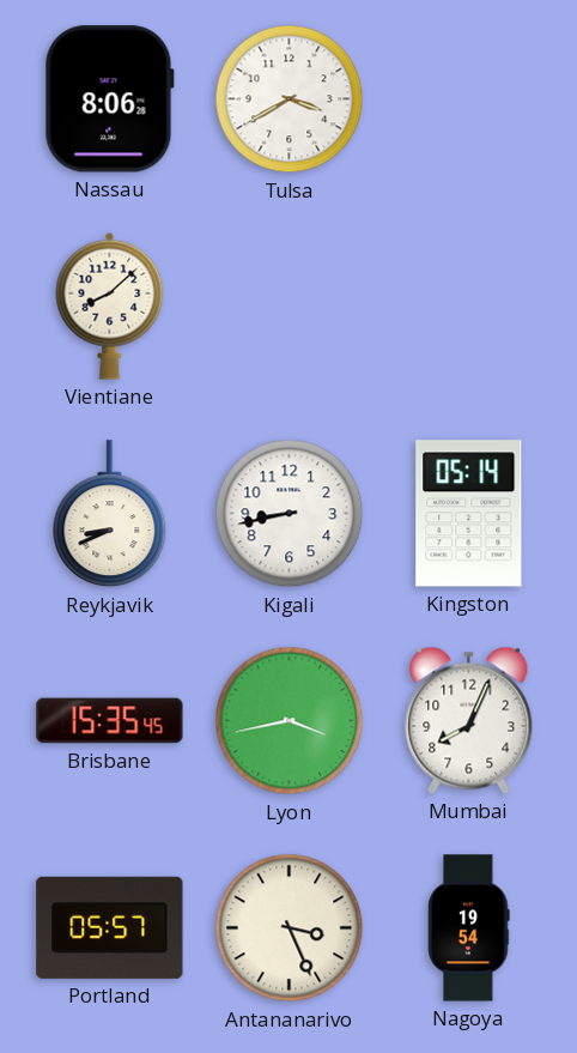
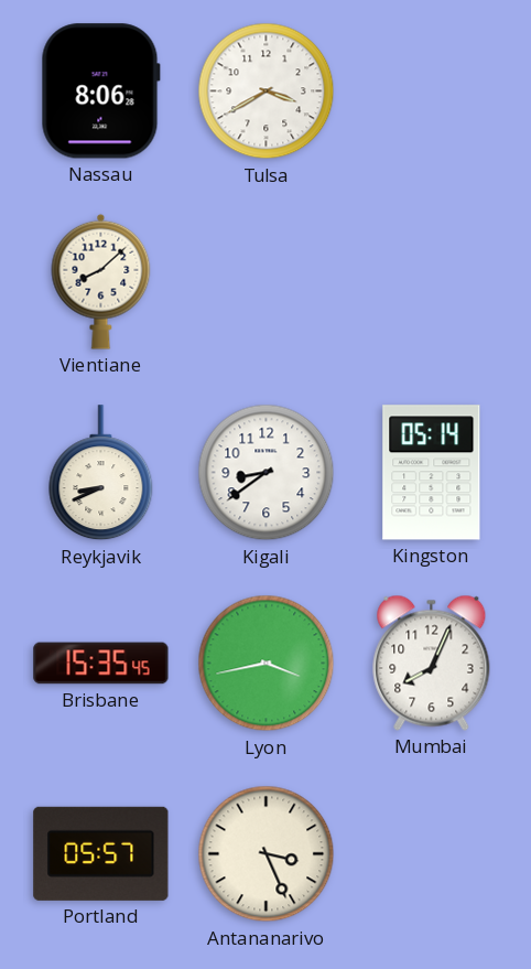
Kigali: 8:43 -> 8:39
Nagoya: 19:54 -> none
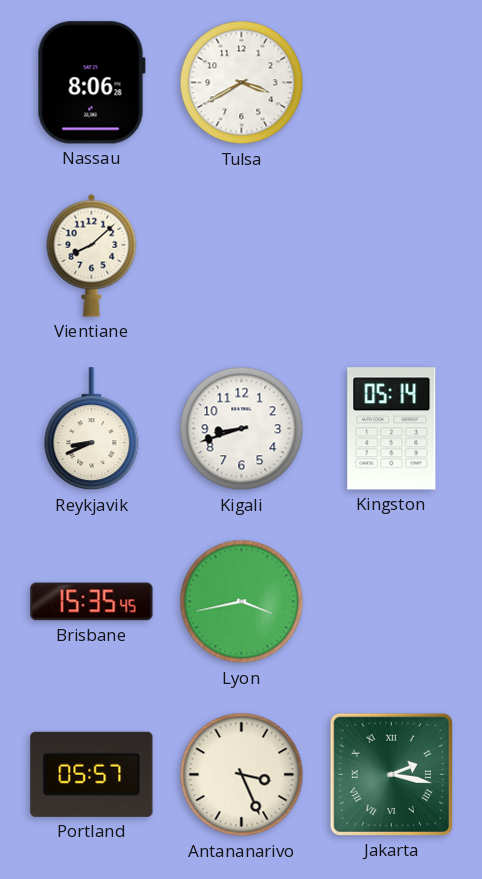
Kigali: 8:39 -> 8:42
Mumbai: 8:04 -> none
Jakarta: none -> 2:17
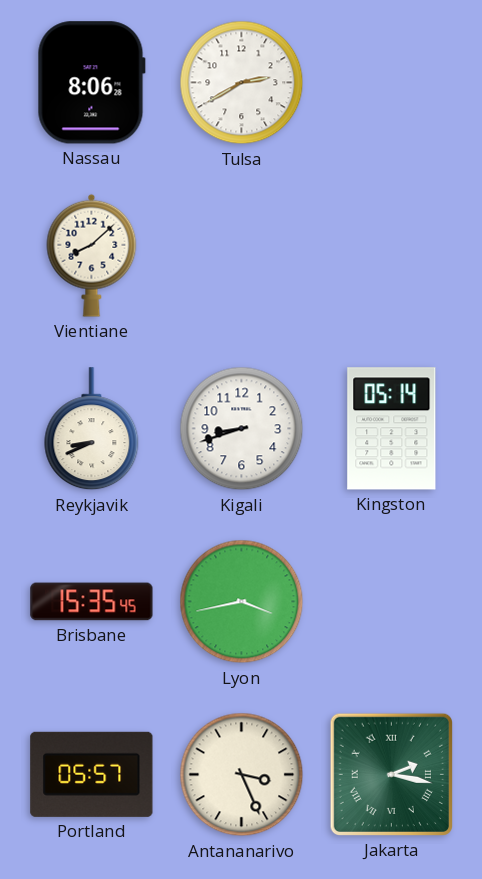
Tulsa: 3:40 -> 2:40
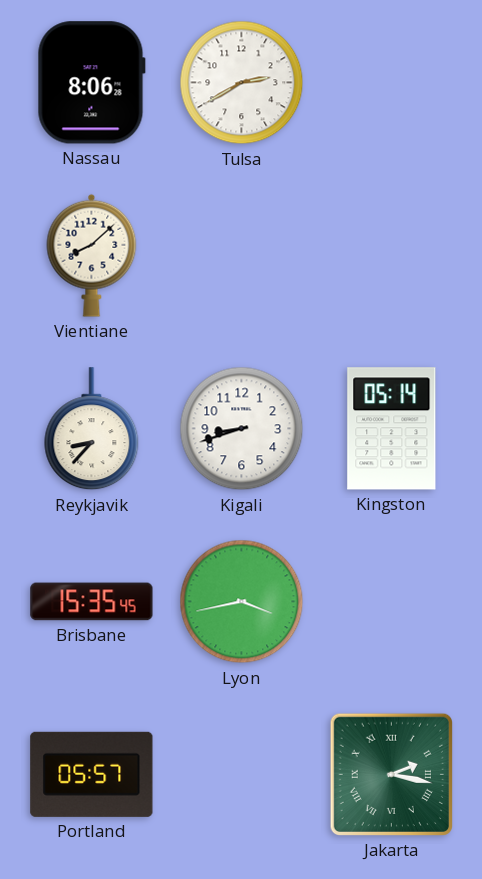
Reykjavik: 8:41 -> 8:37
Antananarivo: 3:26 -> none
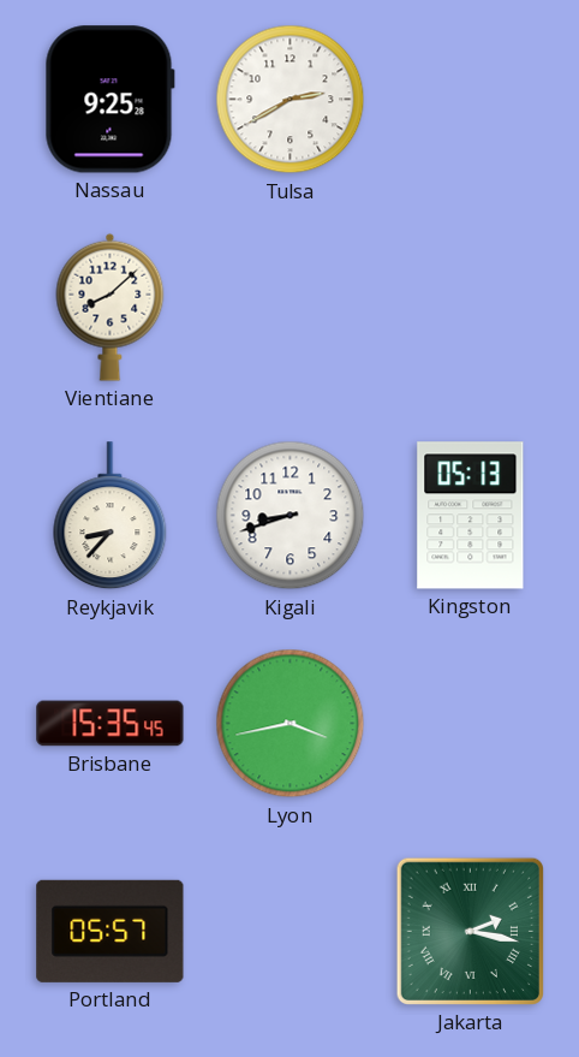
Nassau: 8:06 -> 9:25
Kingston: 05:14 -> 05:13
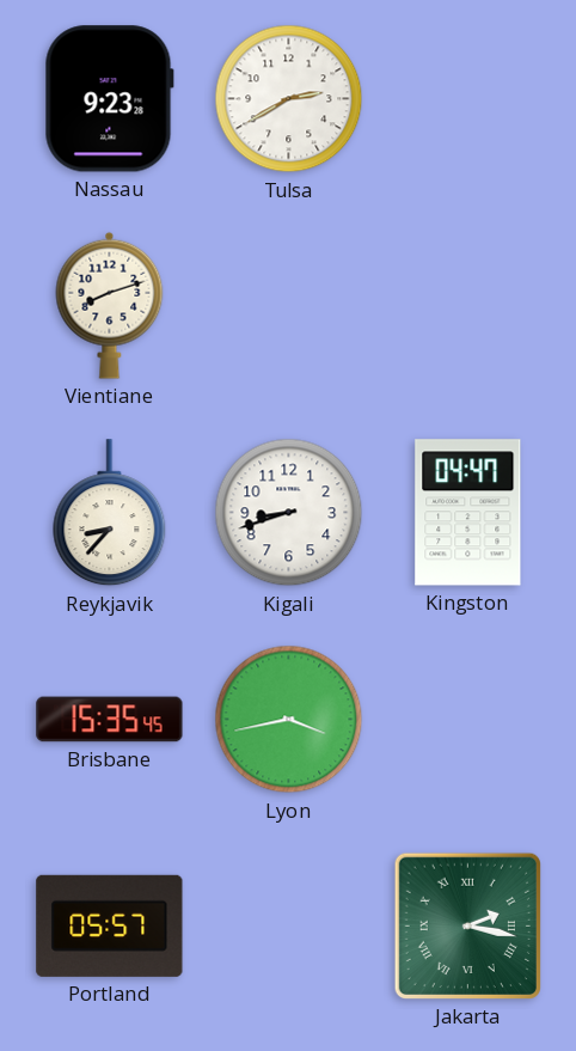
Nassau: 9:25 -> 9:23
Vientiane: 8:08 -> 8:12
Kingston: 05:13 -> 04:47
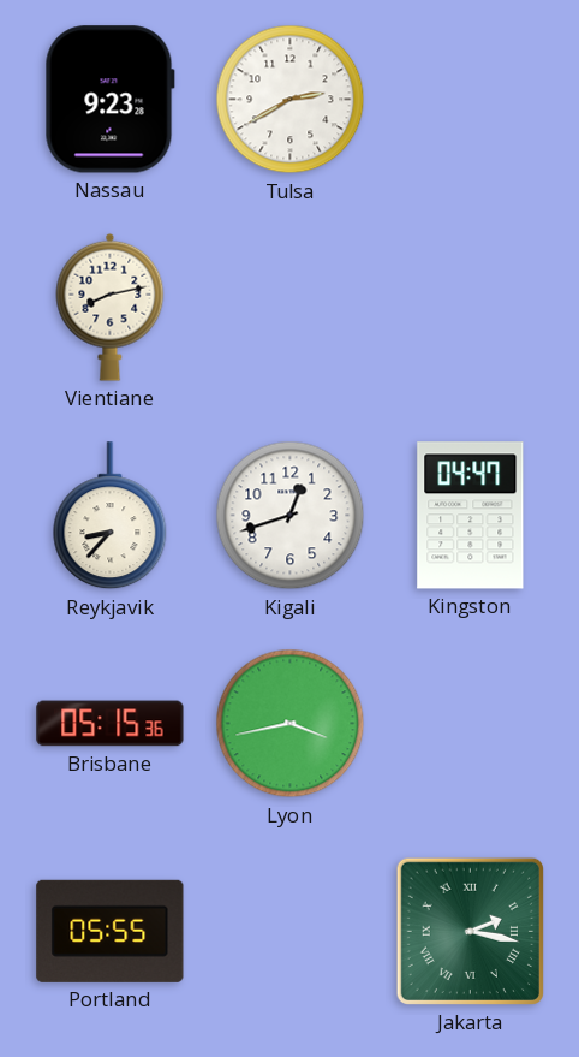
Vientiane: 8:12 -> 8:13
Kigali: 8:42 -> 12:42
Brisbane: 15:35 -> 05:15
Portland: 05:57 -> 05:55
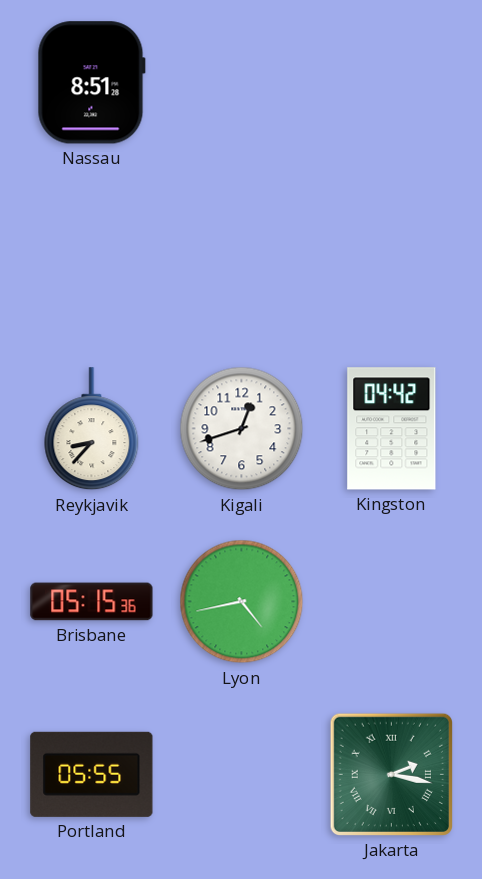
Nassau: 9:23 -> 8:51
Tulsa: 2:40 -> none
Vientiane: 8:13 -> none
Kingston: 04:47 -> 04:42
Lyon: 3:43 -> 4:43
